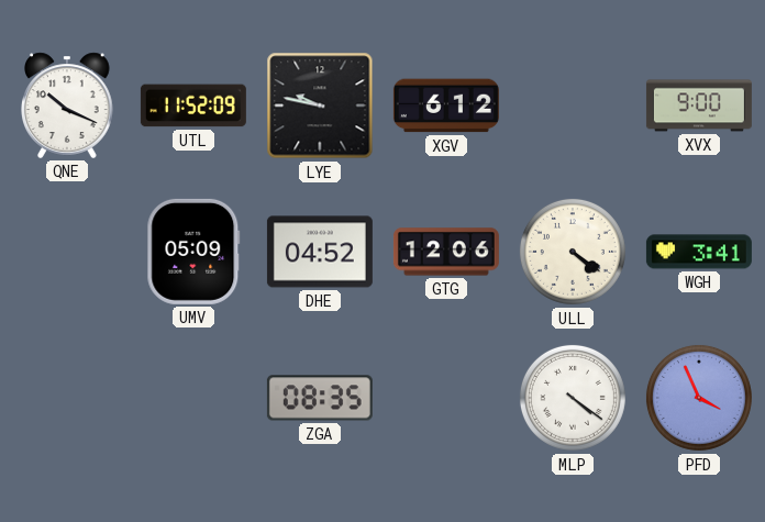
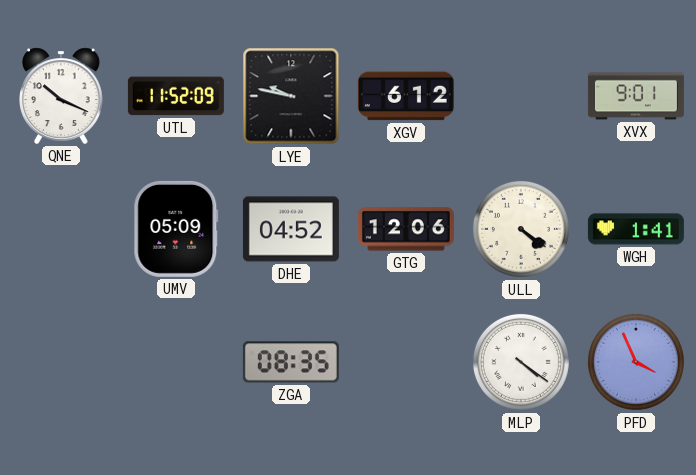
XVX: 9:00 -> 9:01
WGH: 3:41 -> 1:41
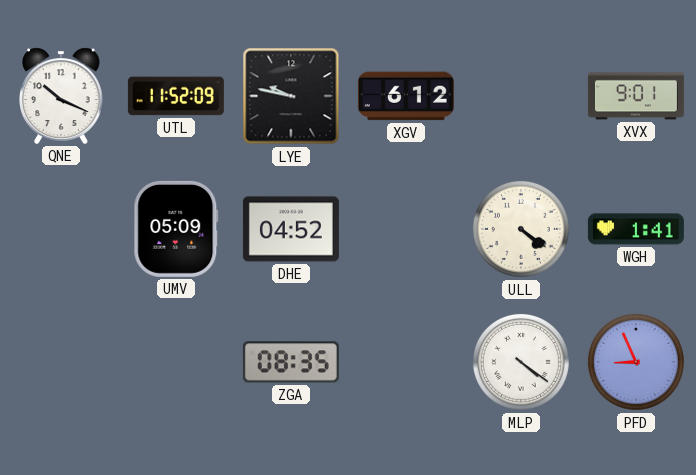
GTG: 12:06 -> none
PFD: 3:56 -> 8:56
